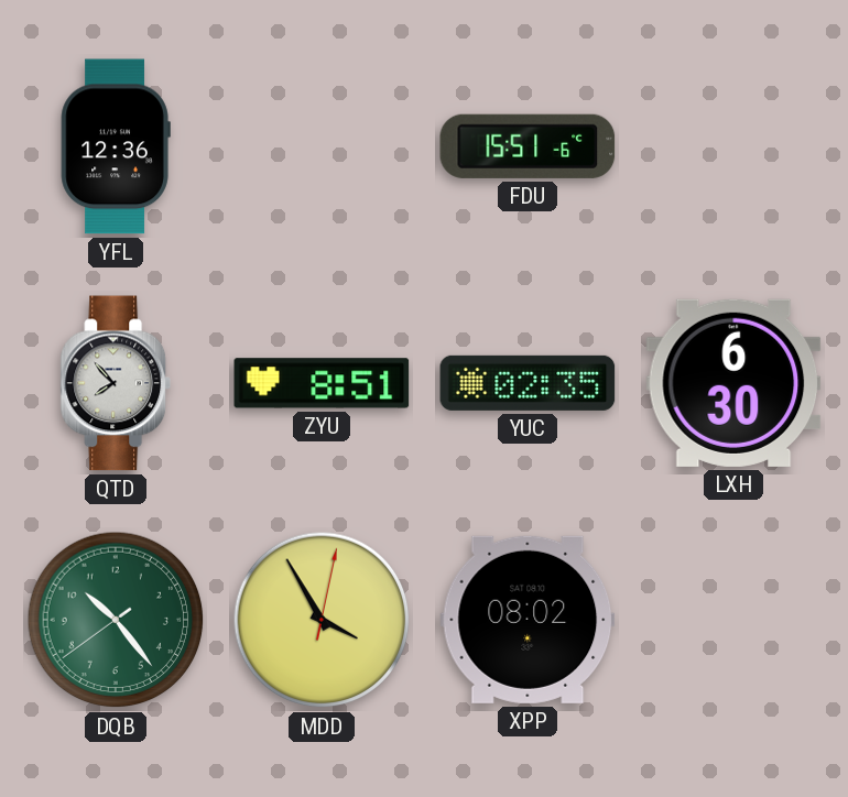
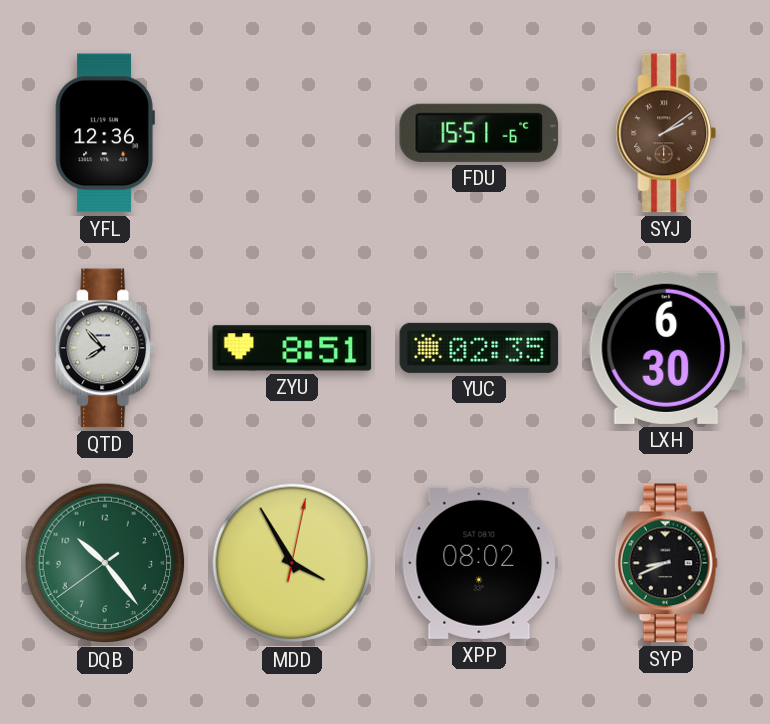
SYJ: none -> 2:09
SYP: none -> 8:41
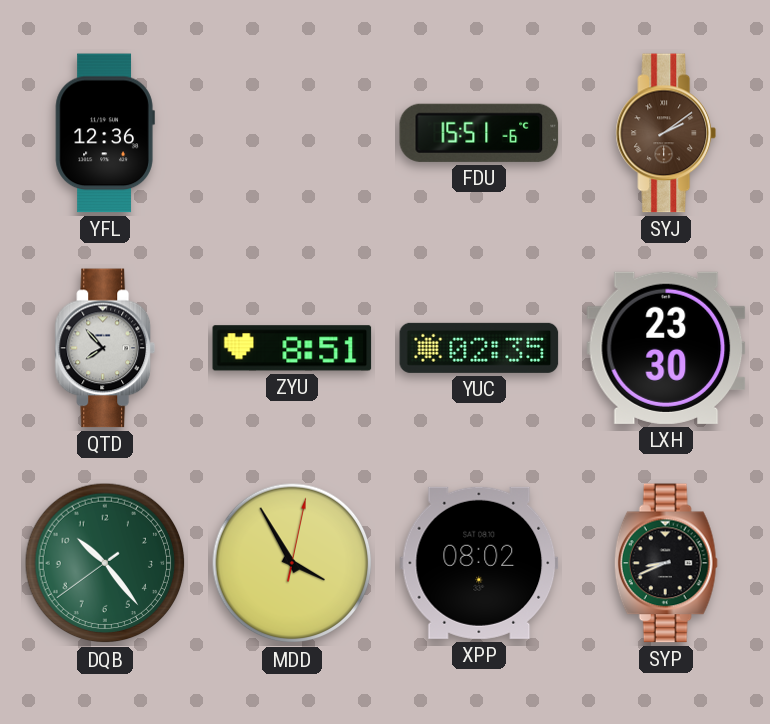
LXH: 6:30 -> 23:30
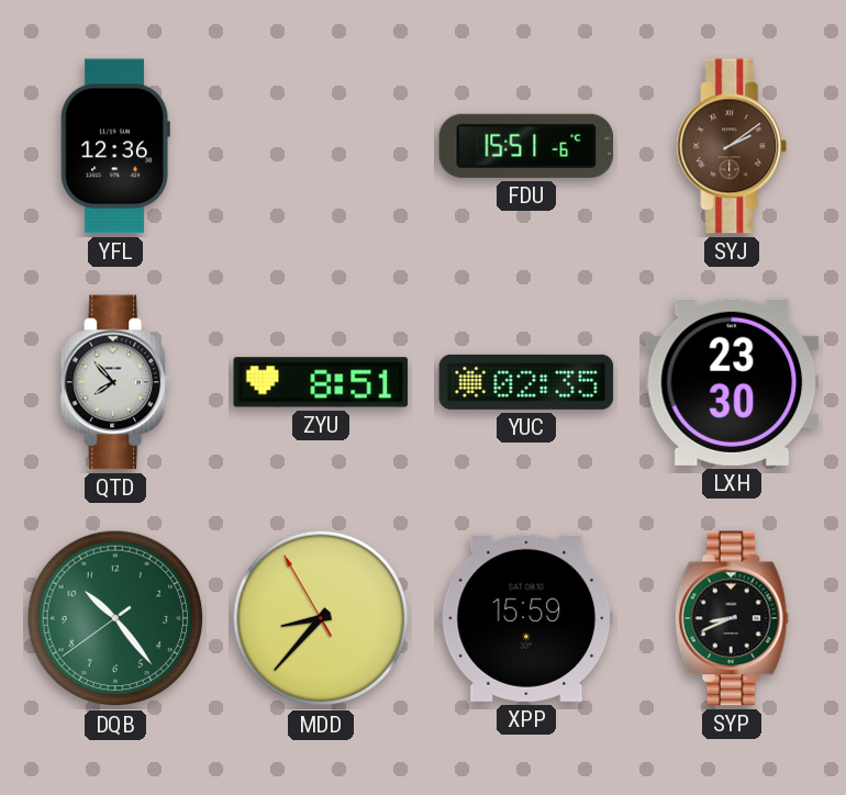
MDD: 3:55 -> 8:36
XPP: 08:02 -> 15:59
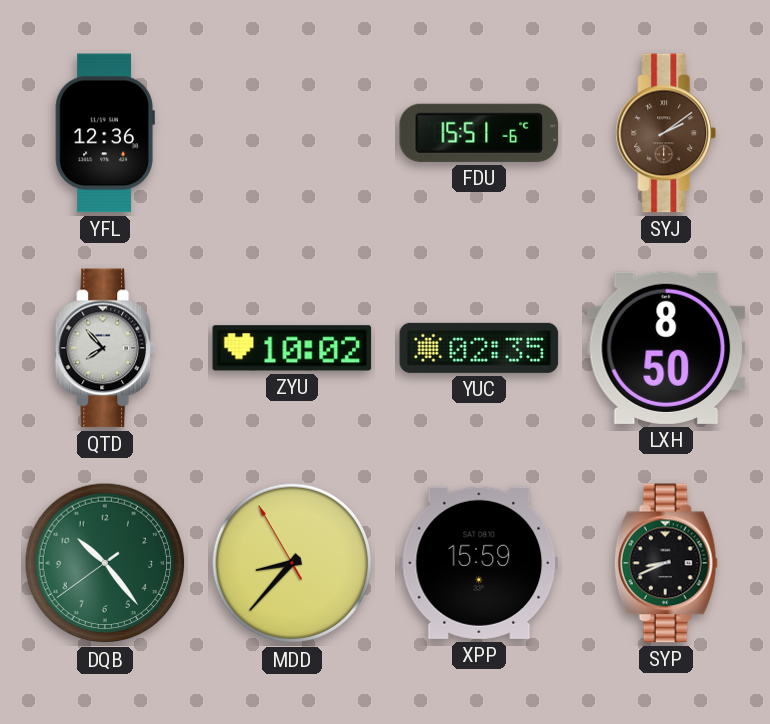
ZYU: 8:51 -> 10:02
LXH: 23:30 -> 8:50
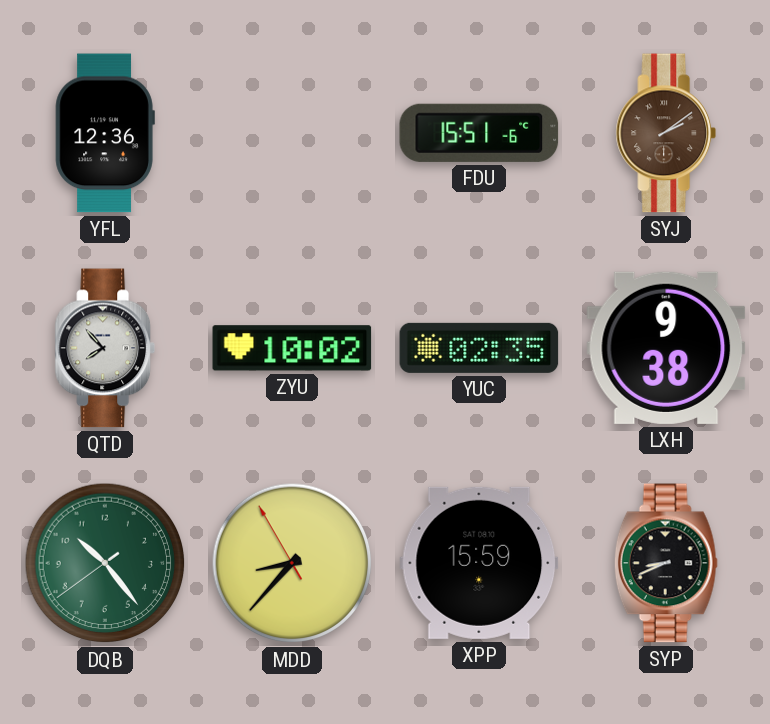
LXH: 8:50 -> 9:38
